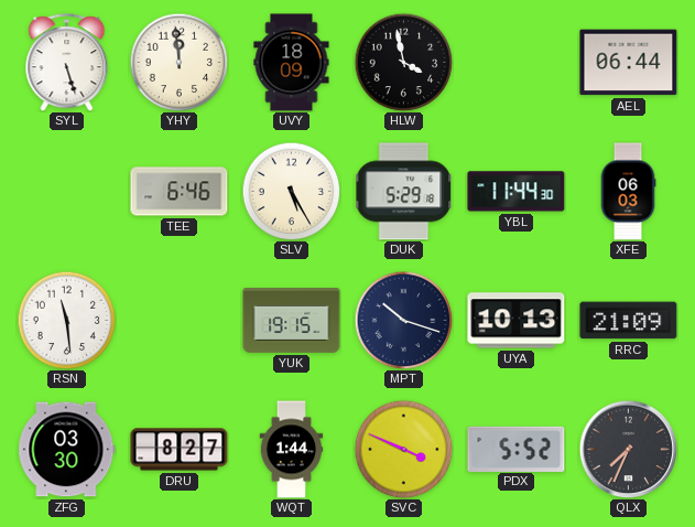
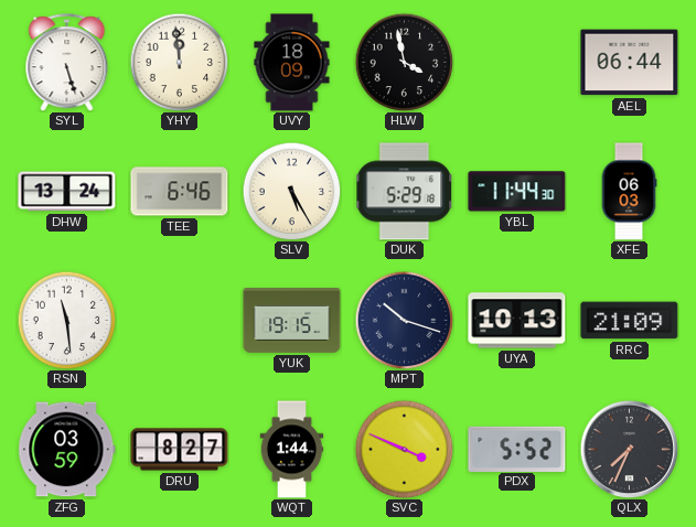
DHW: none -> 13:24
ZFG: 03:30 -> 03:59
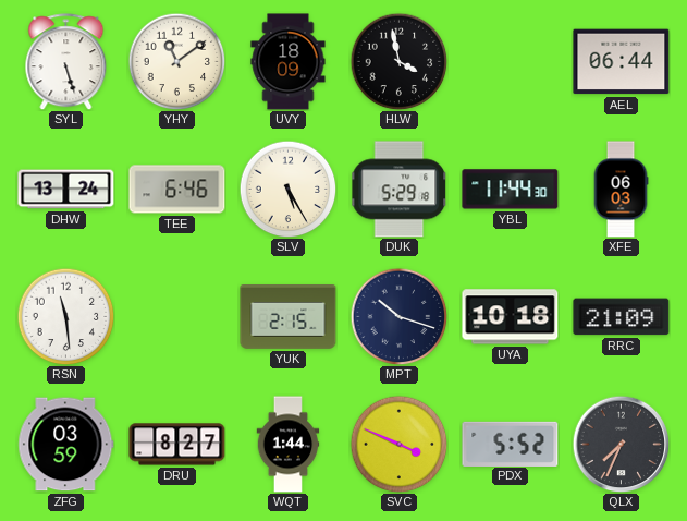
YHY: 11:59 -> 11:09
YUK: 19:15 -> 2:15
UYA: 10:13 -> 10:18
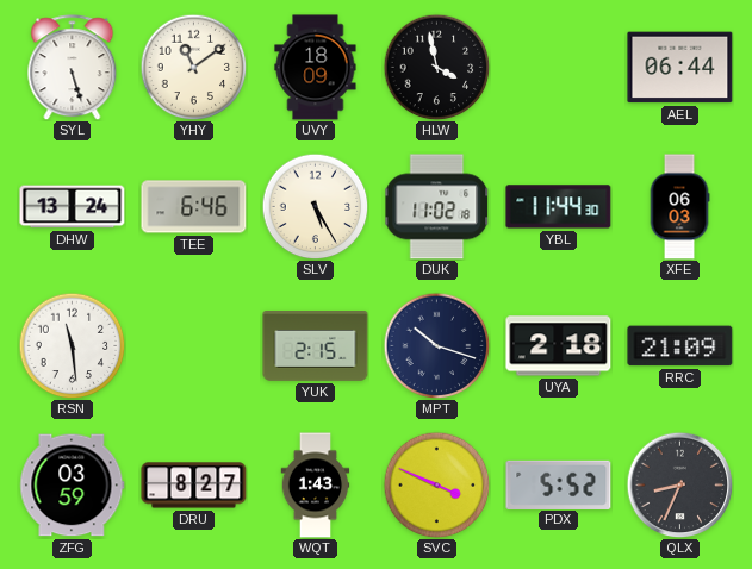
DUK: 5:29 -> 11:02
UYA: 10:18 -> 2:18
WQT: 1:44 -> 1:43
QLX: 7:34 -> 8:34
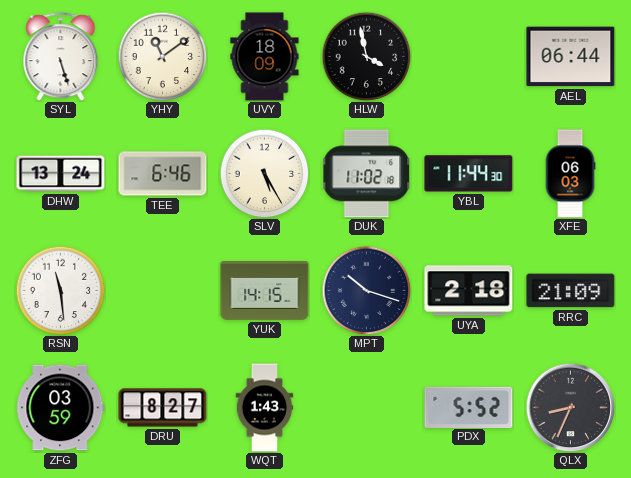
YUK: 2:15 -> 14:15
SVC: 3:49 -> none
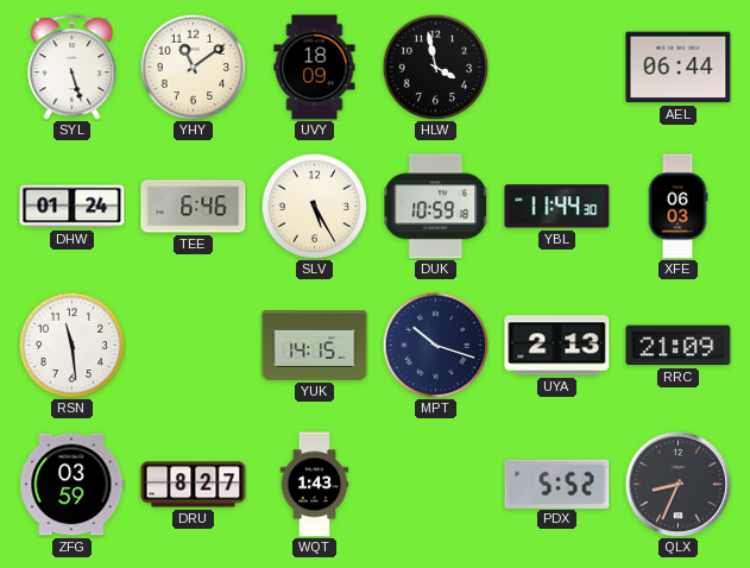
DHW: 13:24 -> 01:24
DUK: 11:02 -> 10:59
UYA: 2:18 -> 2:13
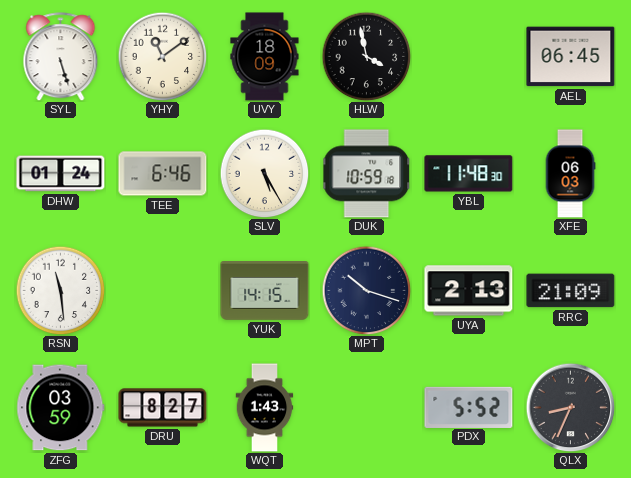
AEL: 06:44 -> 06:45
YBL: 11:44 -> 11:48
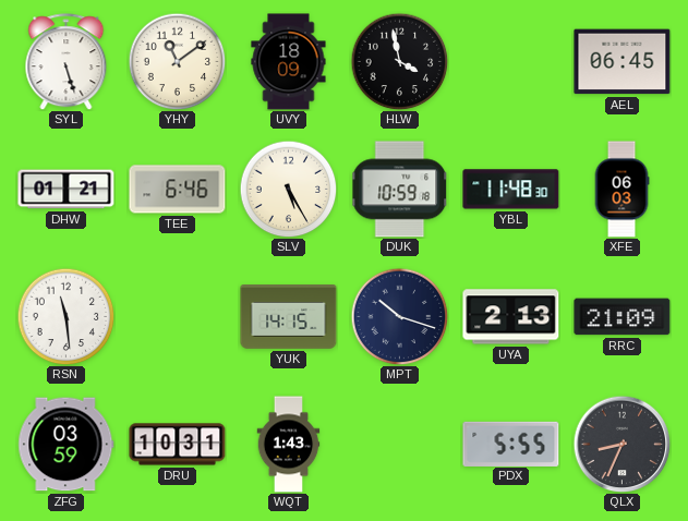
DHW: 01:24 -> 01:21
DRU: 8:27 -> 10:31
PDX: 5:52 -> 5:55
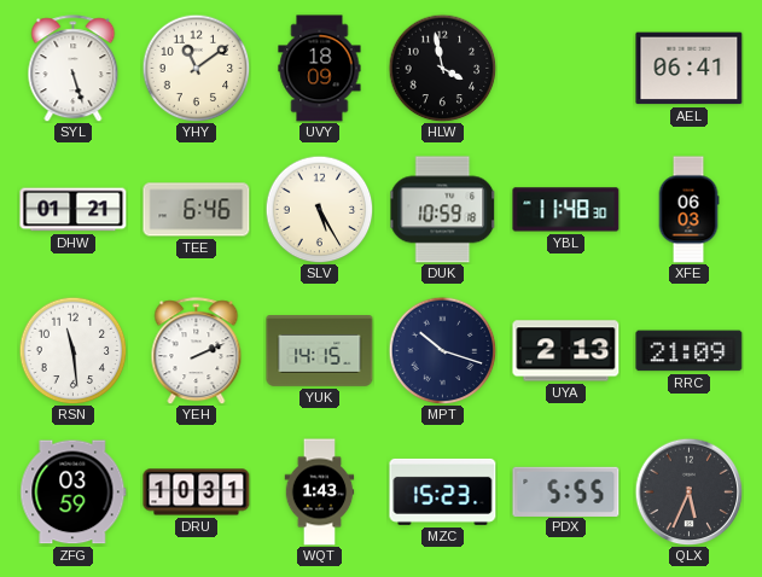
AEL: 06:45 -> 06:41
YEH: none -> 2:11
MZC: none -> 15:23
QLX: 8:34 -> 5:34
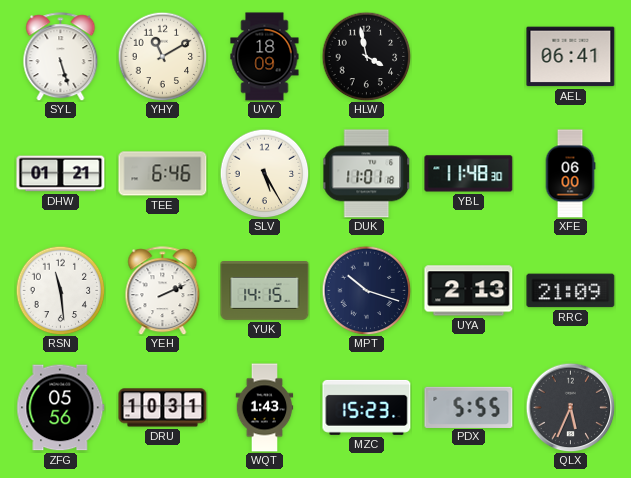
YHY: 11:09 -> 11:10
DUK: 10:59 -> 11:01
XFE: 06:03 -> 06:00
ZFG: 03:59 -> 05:56
